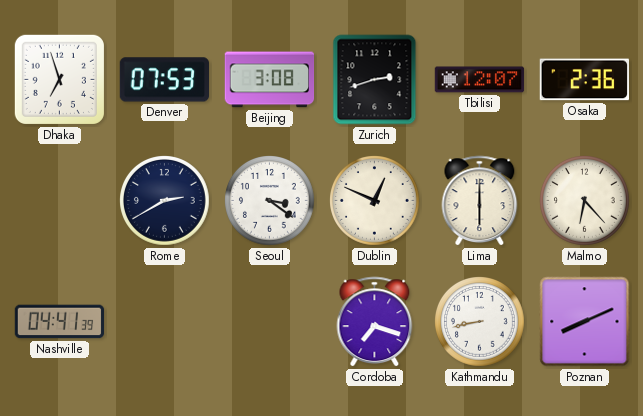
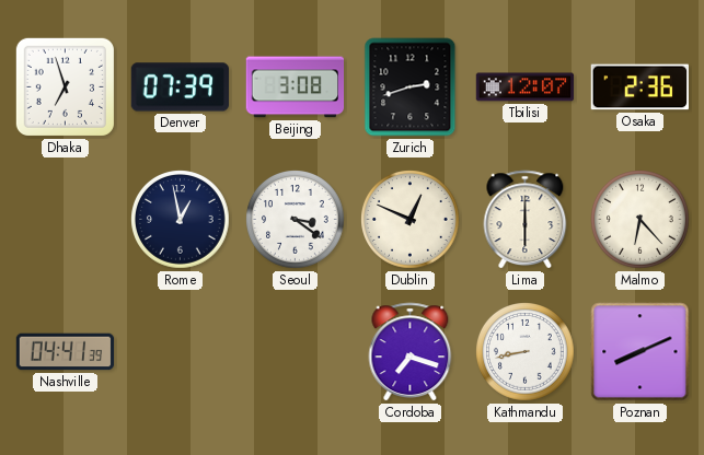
Denver: 07:53 -> 07:39
Rome: 2:40 -> 12:58
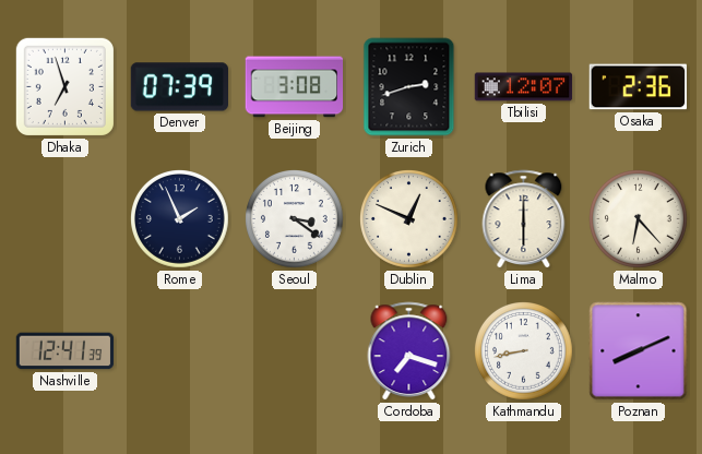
Rome: 12:58 -> 1:56
Nashville: 04:41 -> 12:41
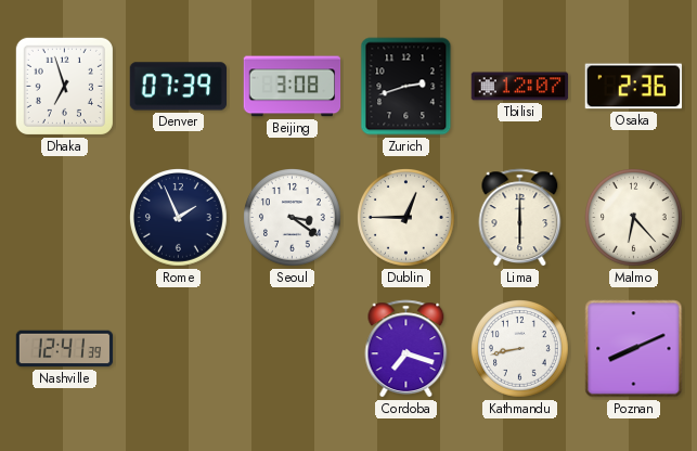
Dublin: 12:49 -> 12:45
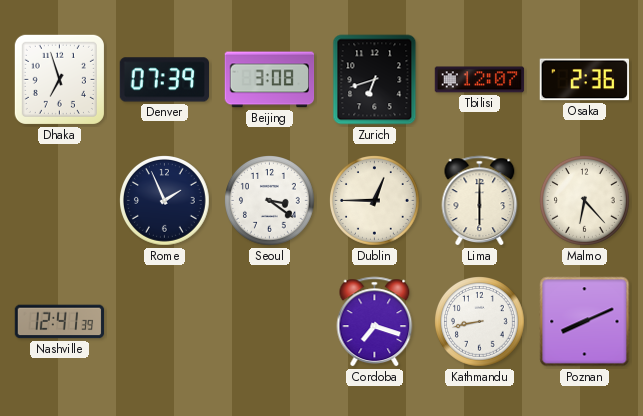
Zurich: 2:42 -> 6:42
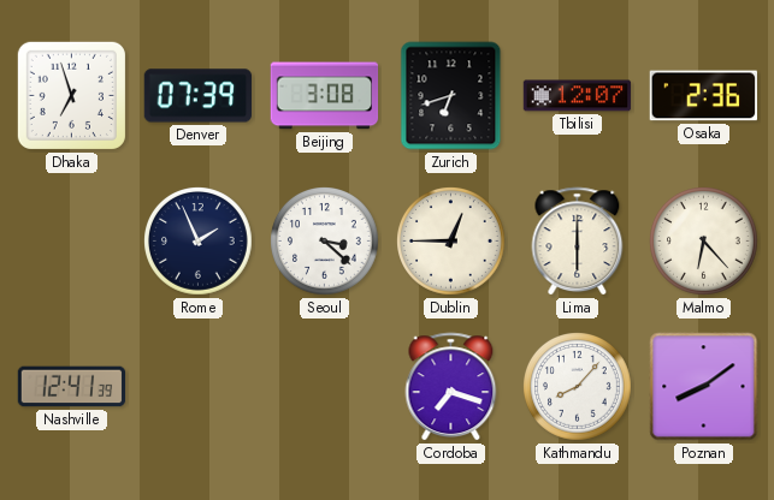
Seoul: 3:21 -> 3:22
Kathmandu: 8:43 -> 8:07
Poznan: 8:11 -> 8:09
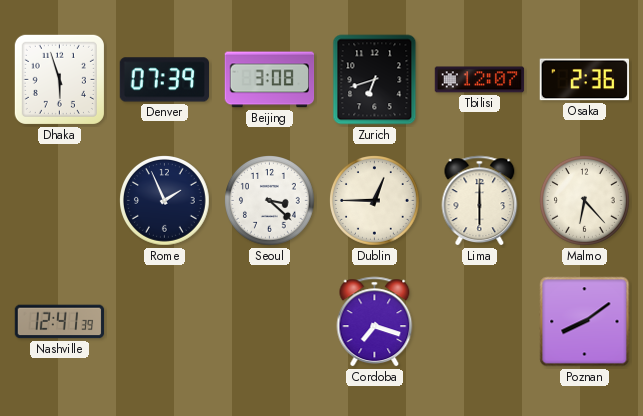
Dhaka: 6:57 -> 5:57
Kathmandu: 8:07 -> none
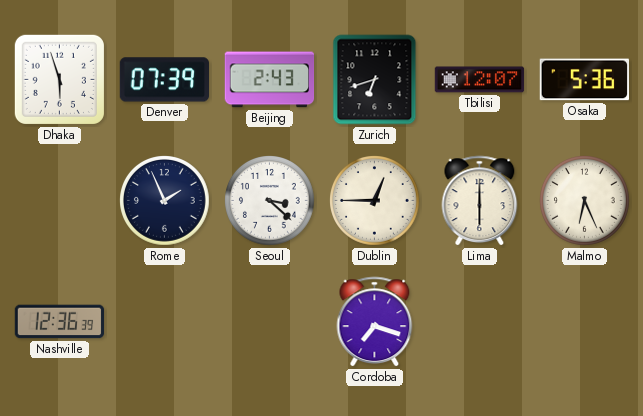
Beijing: 3:08 -> 2:43
Osaka: 2:36 -> 5:36
Malmo: 6:23 -> 6:26
Nashville: 12:41 -> 12:36
Poznan: 8:09 -> none
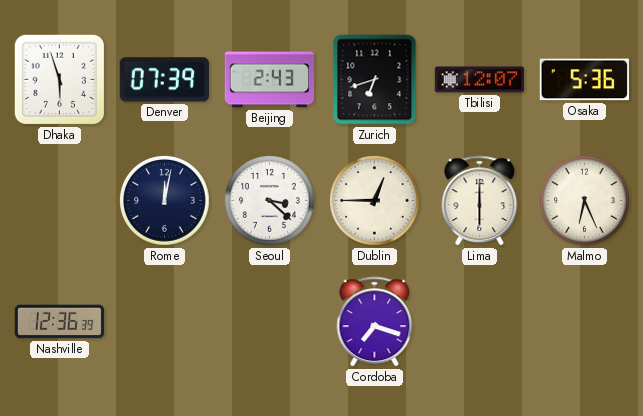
Rome: 1:56 -> 12:02
